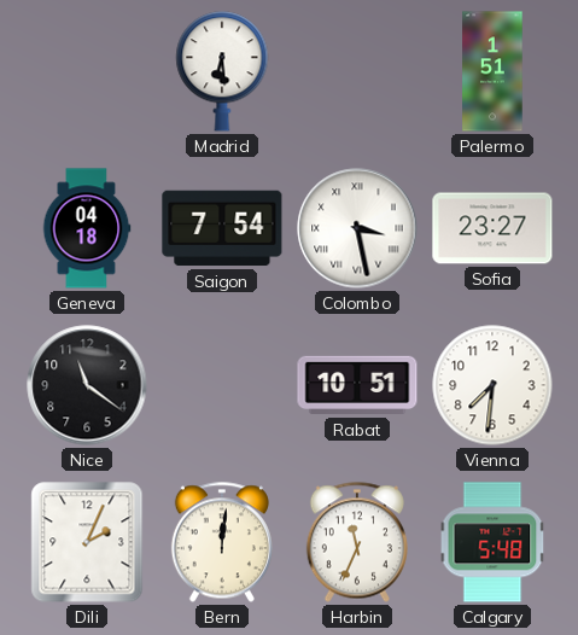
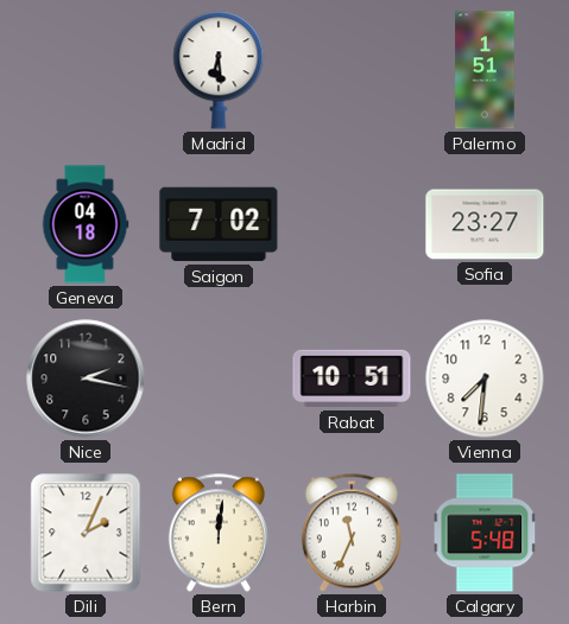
Saigon: 7:54 -> 7:02
Colombo: 3:28 -> none
Nice: 11:21 -> 2:17
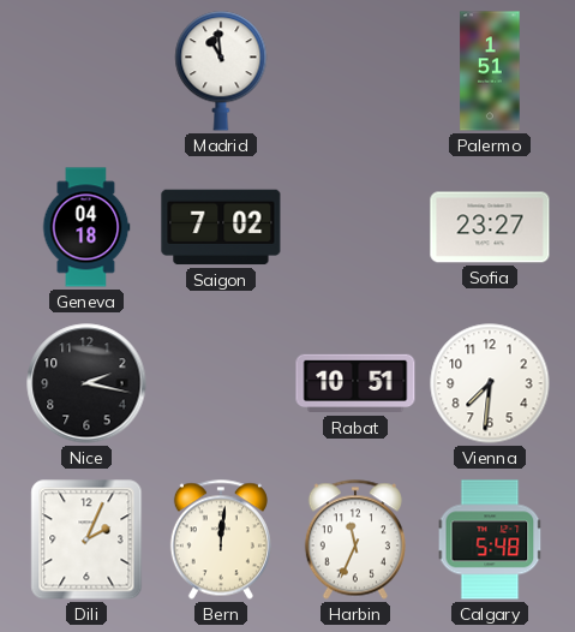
Madrid: 6:29 -> 10:59
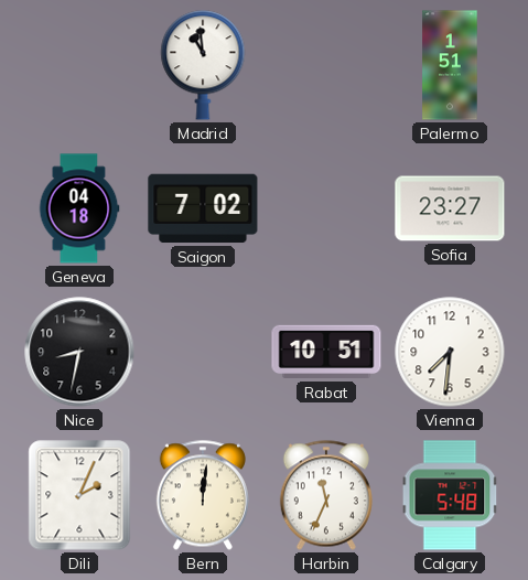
Nice: 2:17 -> 8:32
